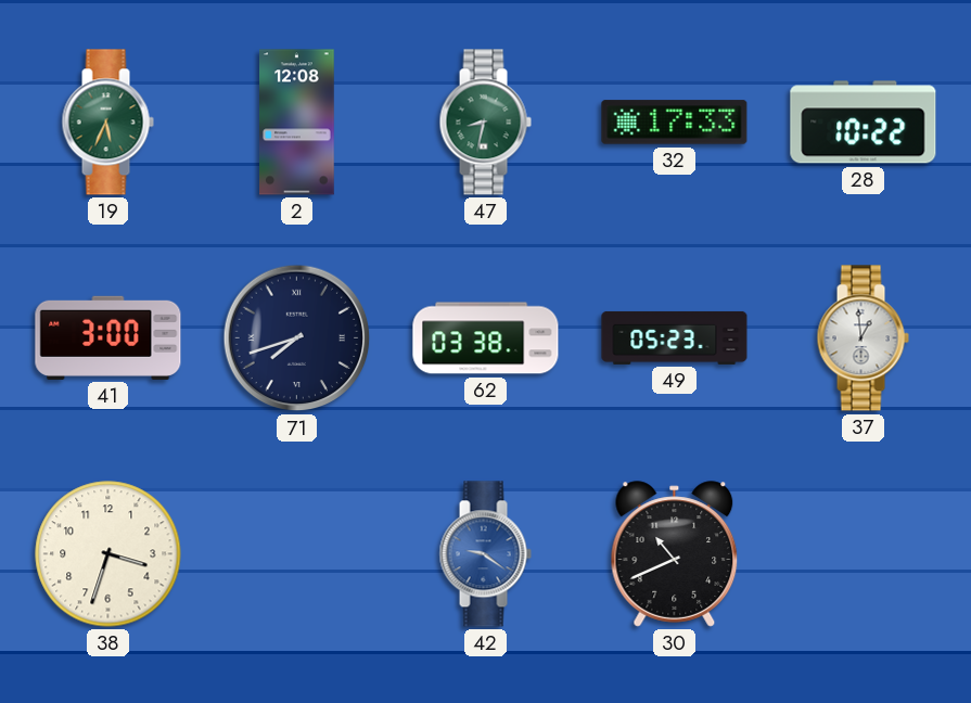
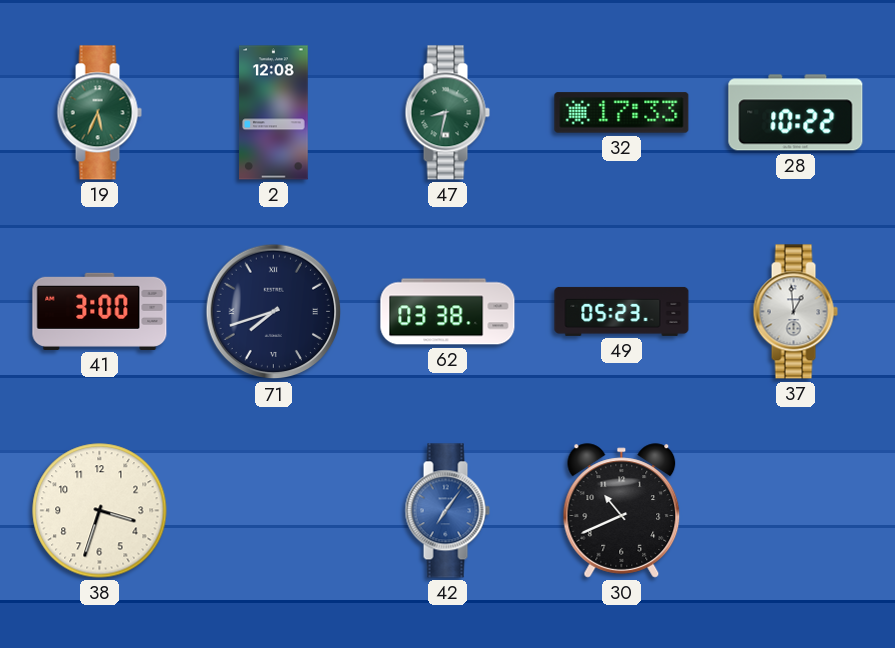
42: 9:21 -> 7:06
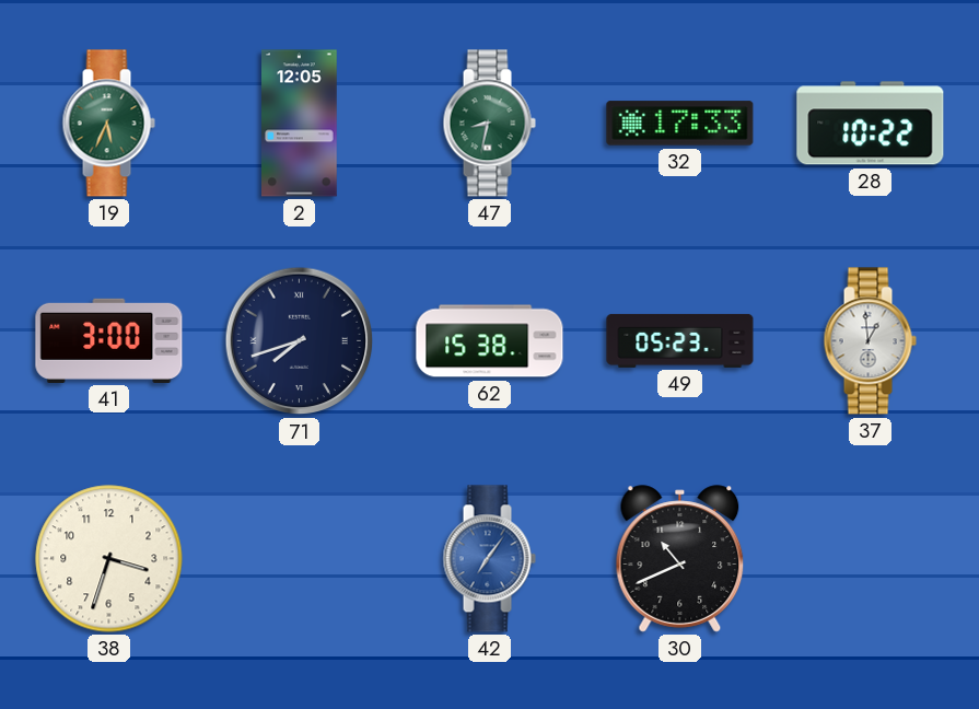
2: 12:08 -> 12:05
62: 03:38 -> 15:38
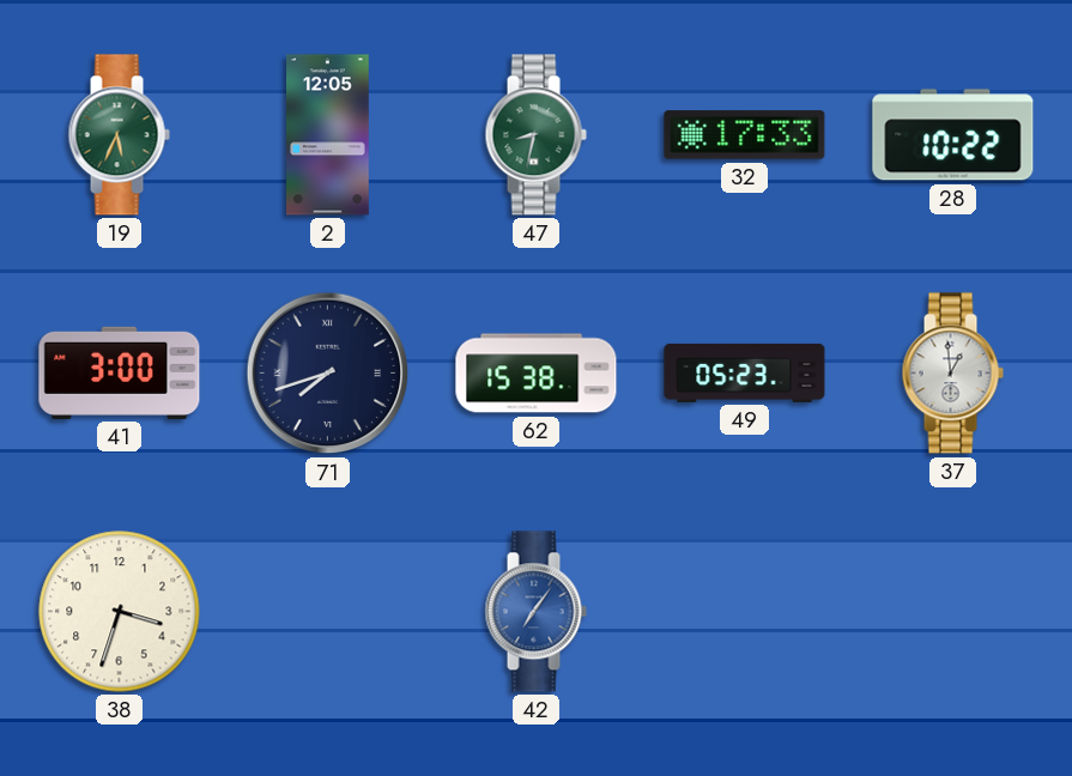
30: 10:41 -> none
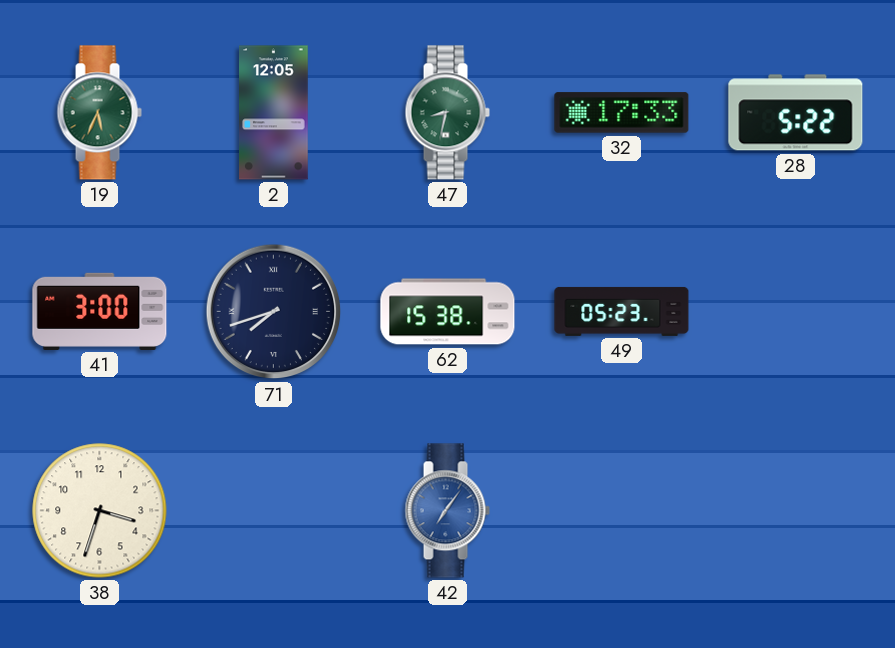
28: 10:22 -> 5:22
37: 12:59 -> none
